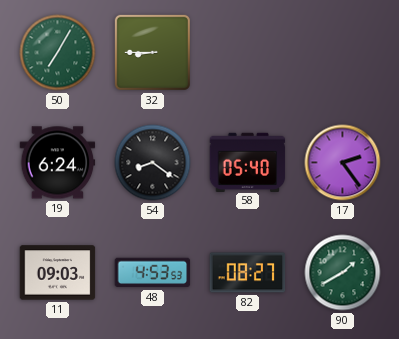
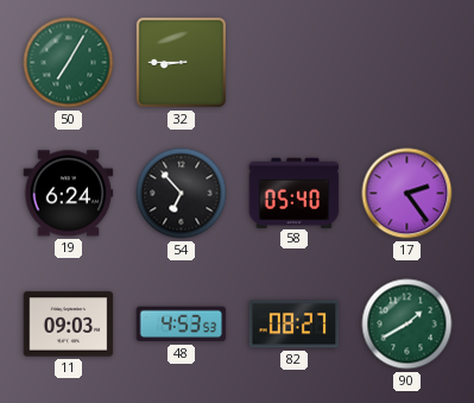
54: 8:21 -> 6:53
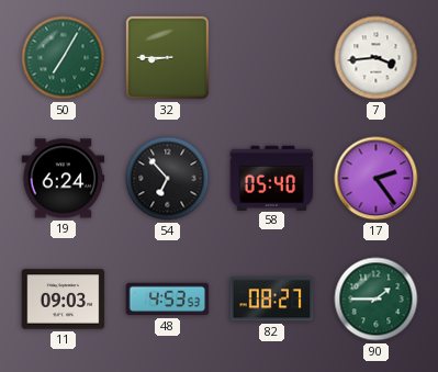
7: none -> 3:44
90: 1:40 -> 1:45
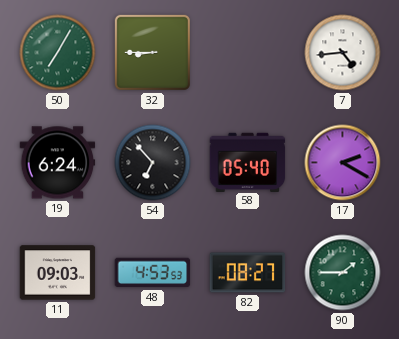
7: 3:44 -> 4:44
17: 2:24 -> 2:20
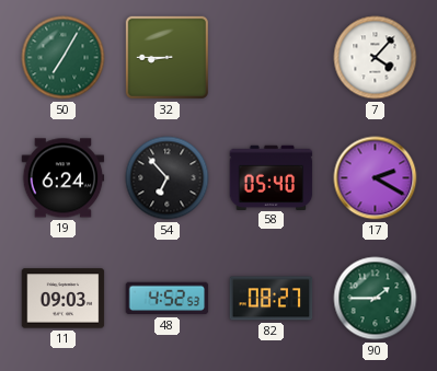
7: 4:44 -> 4:07
48: 4:53 -> 4:52
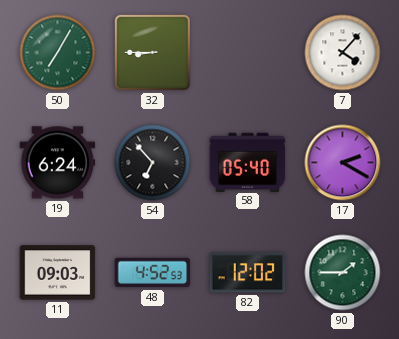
82: 08:27 -> 12:02
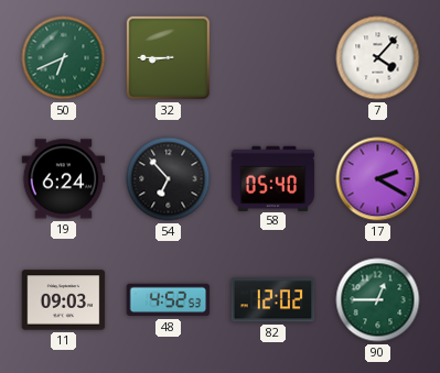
50: 7:05 -> 6:41
90: 1:45 -> 12:45
